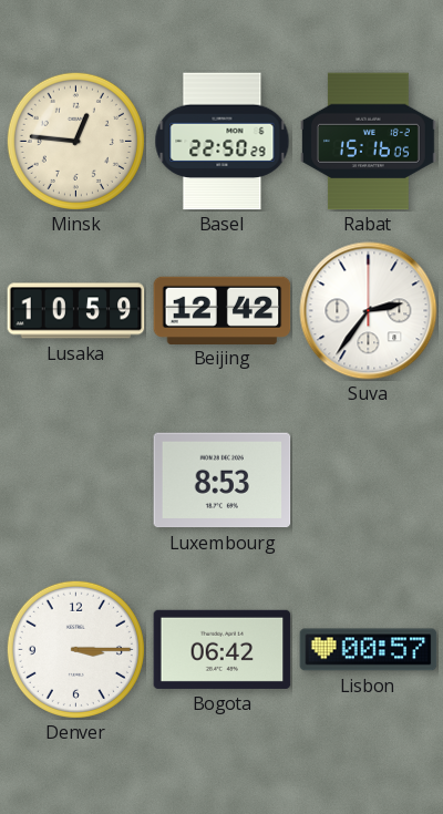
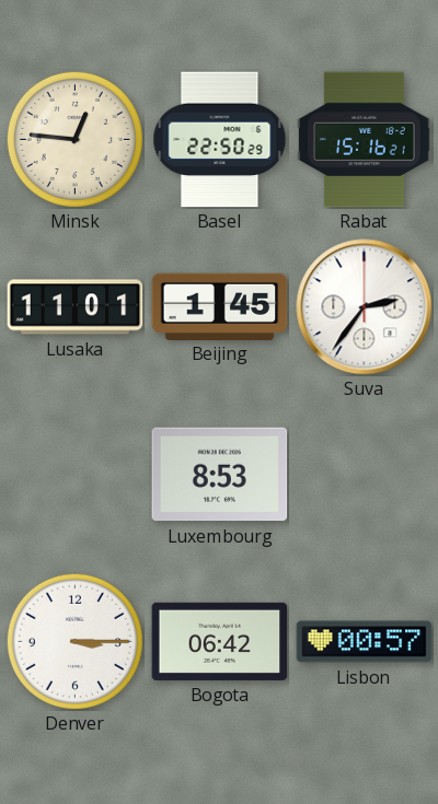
Rabat: 15:16:05 -> 15:16:21
Lusaka: 10:59 -> 11:01
Beijing: 12:42 -> 1:45
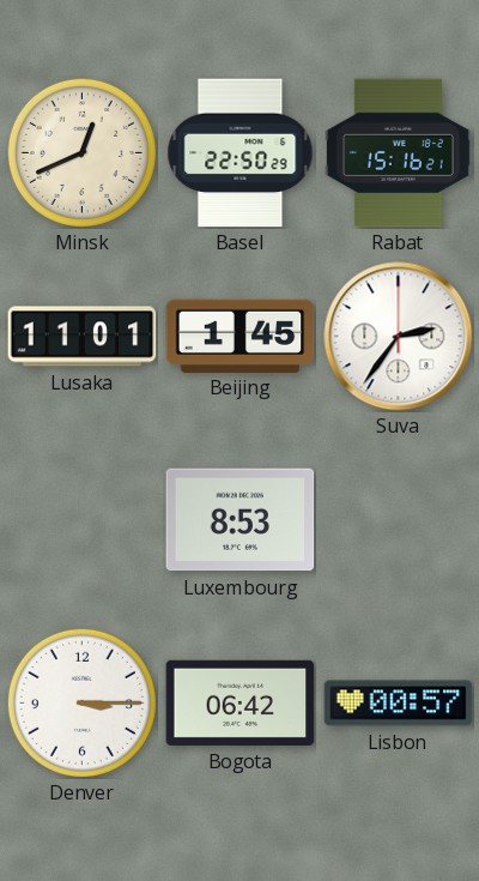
Minsk: 12:46 -> 12:41
